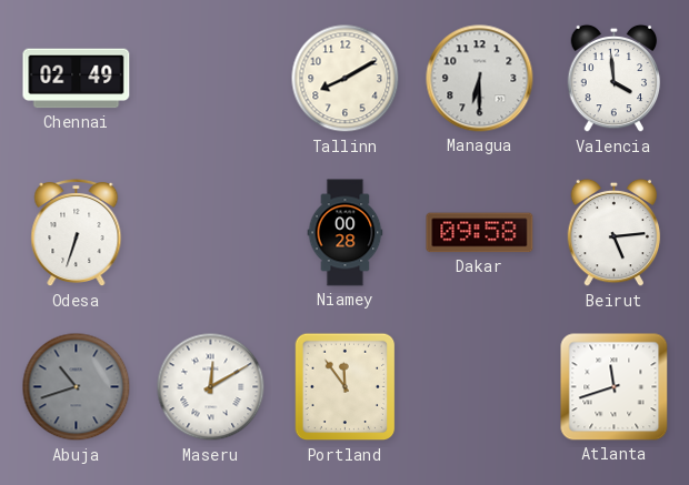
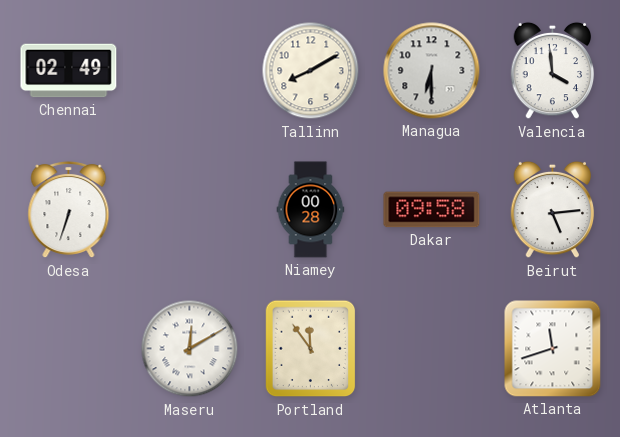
Abuja: 10:42 -> none
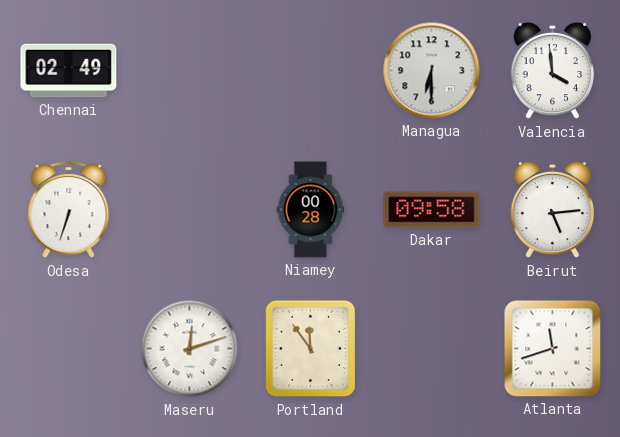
Tallinn: 8:10 -> none
Maseru: 12:10 -> 12:12
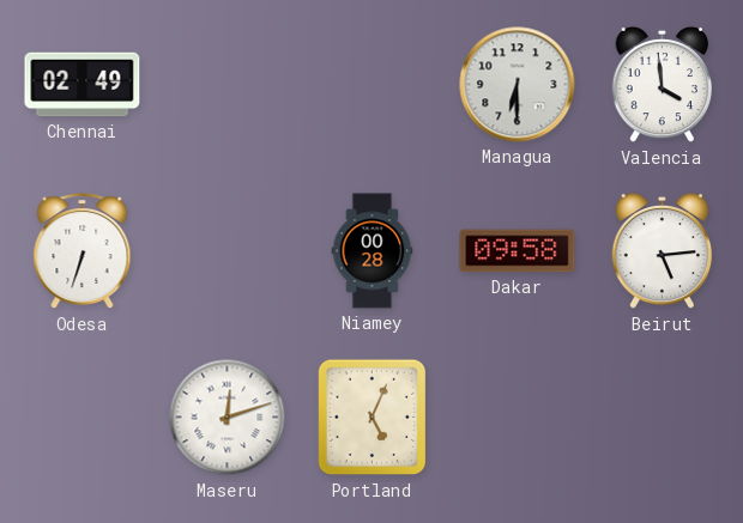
Portland: 11:54 -> 5:04
Atlanta: 11:42 -> none
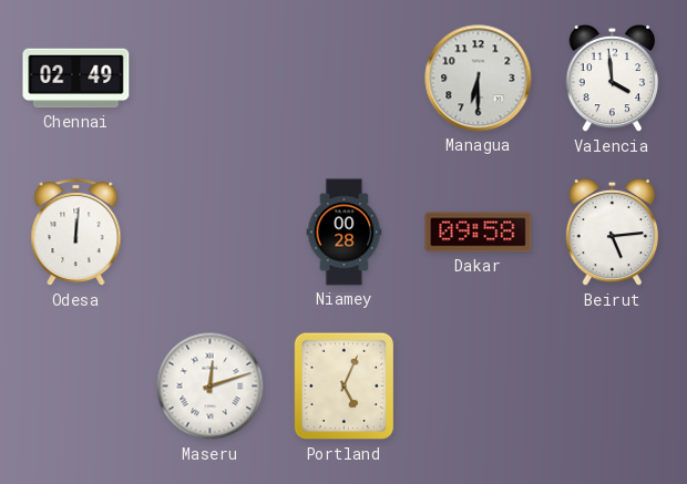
Odesa: 6:33 -> 12:01
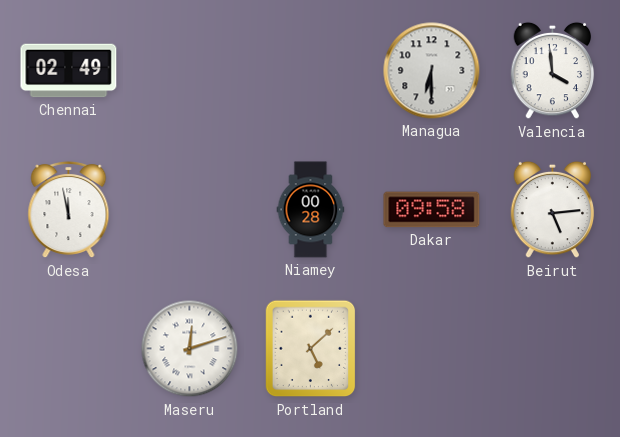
Odesa: 12:01 -> 11:58
Portland: 5:04 -> 5:08
